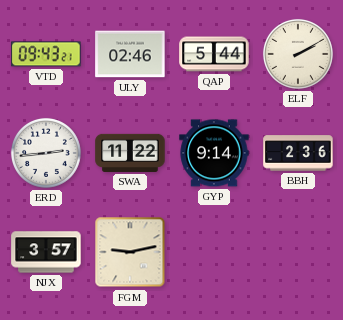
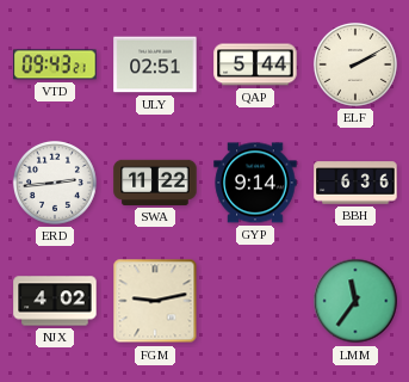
ULY: 02:46 -> 02:51
BBH: 2:36 -> 6:36
NJX: 3:57 -> 4:02
LMM: none -> 11:36
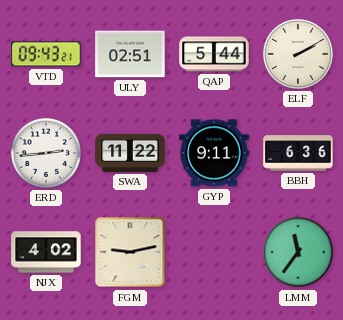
GYP: 9:14 -> 9:11
